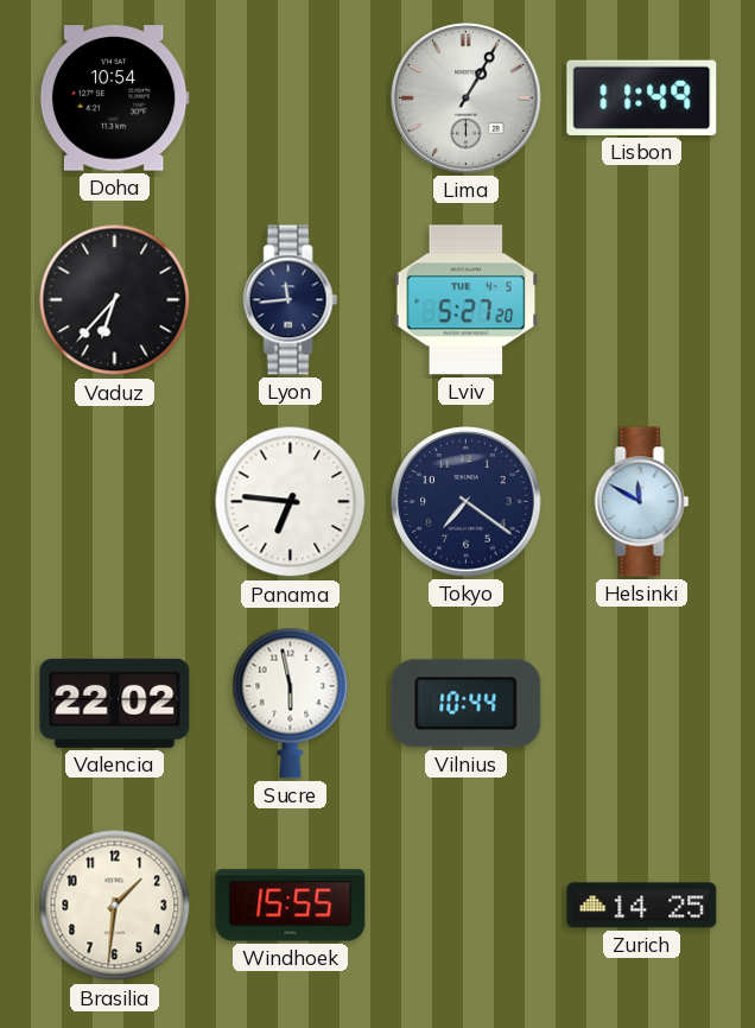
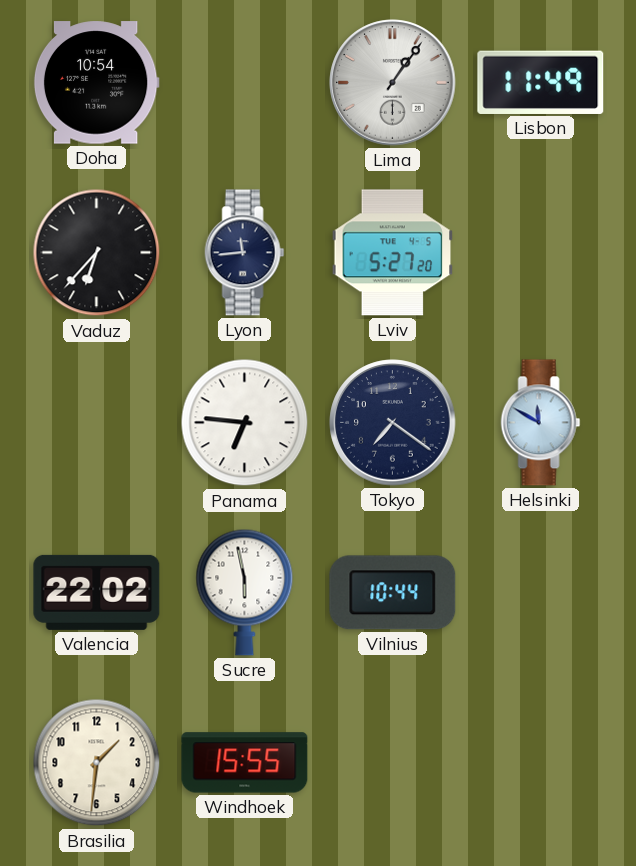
Lima: 1:05 -> 1:06
Zurich: 14:25 -> none
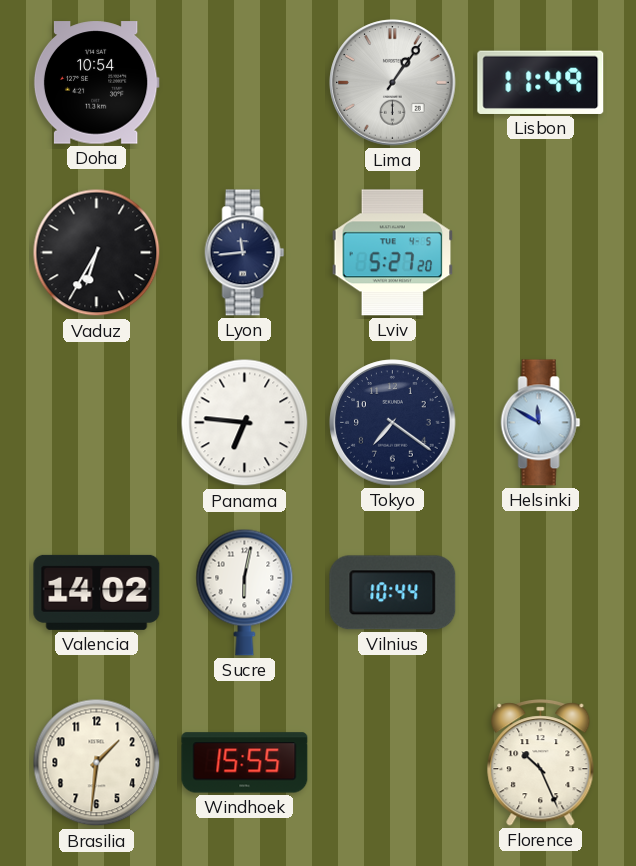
Vaduz: 6:37 -> 6:35
Valencia: 22:02 -> 14:02
Sucre: 5:58 -> 6:02
Florence: none -> 10:26
